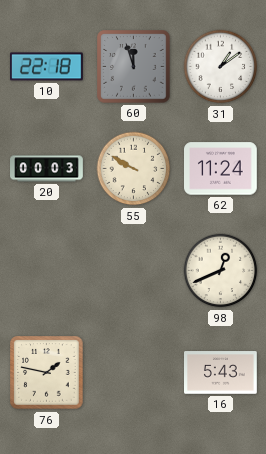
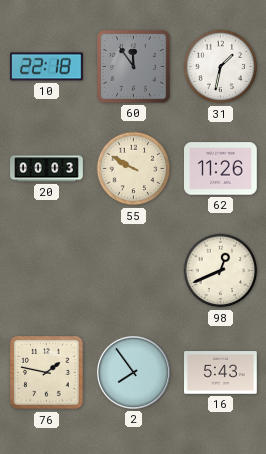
60: 11:57 -> 11:54
31: 1:09 -> 1:32
62: 11:24 -> 11:26
2: none -> 7:54
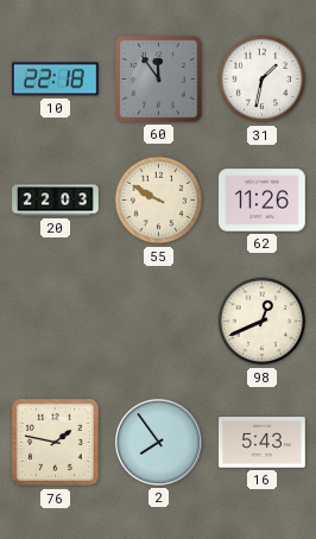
20: 00:03 -> 22:03
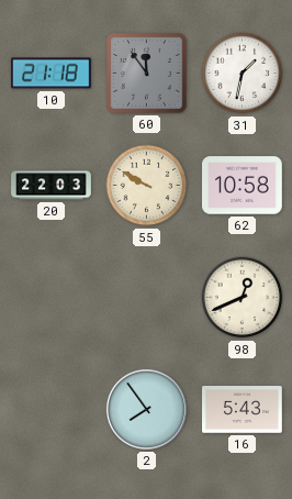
10: 22:18 -> 21:18
62: 11:26 -> 10:58
76: 1:47 -> none
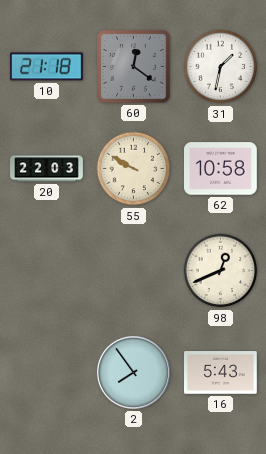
60: 11:54 -> 12:21
